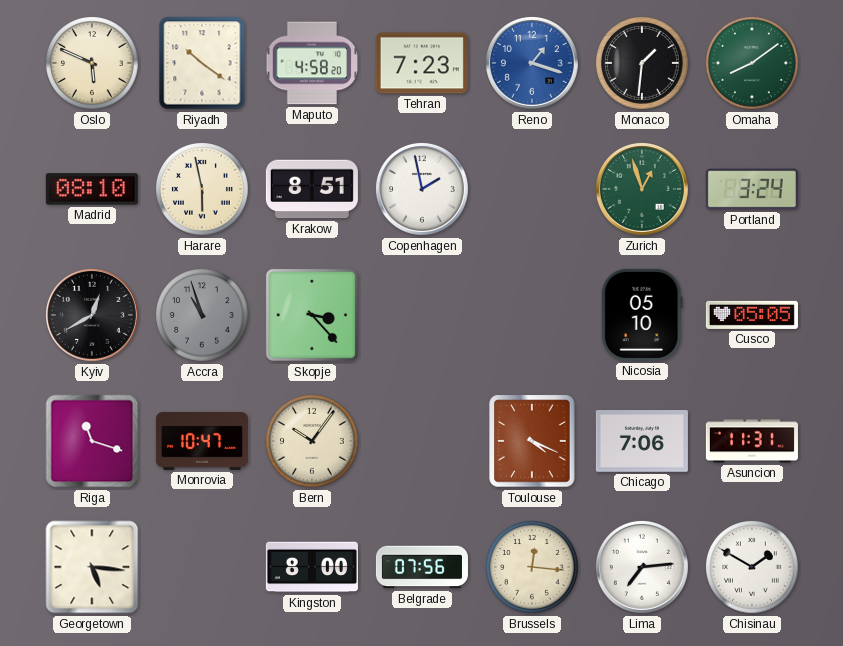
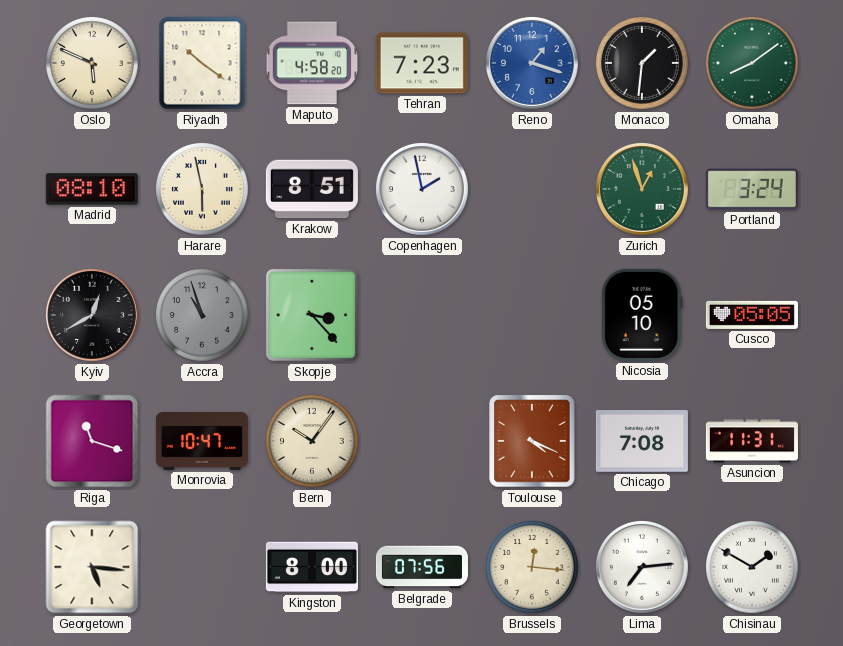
Chicago: 7:06 -> 7:08
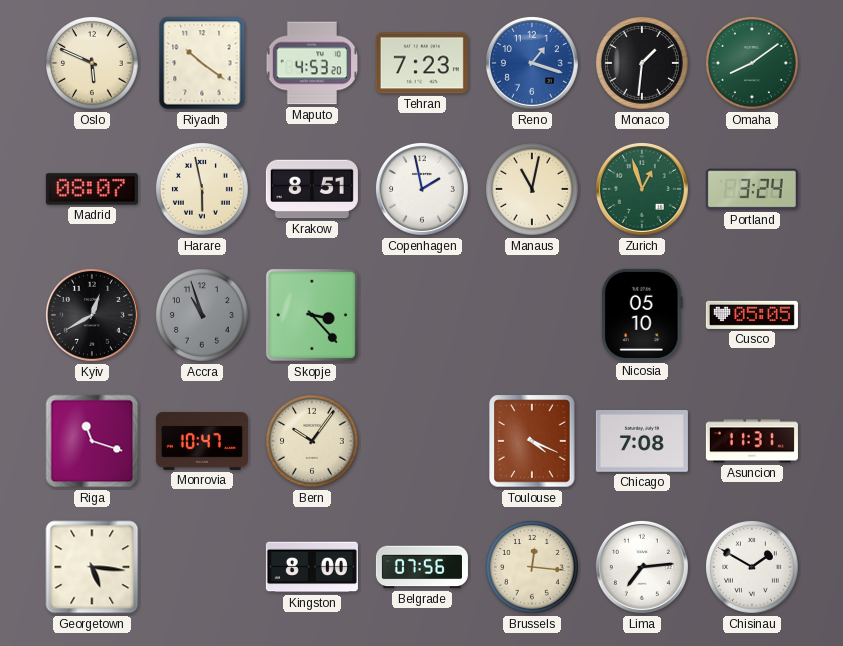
Maputo: 4:58 -> 4:53
Madrid: 08:10 -> 08:07
Manaus: none -> 11:02
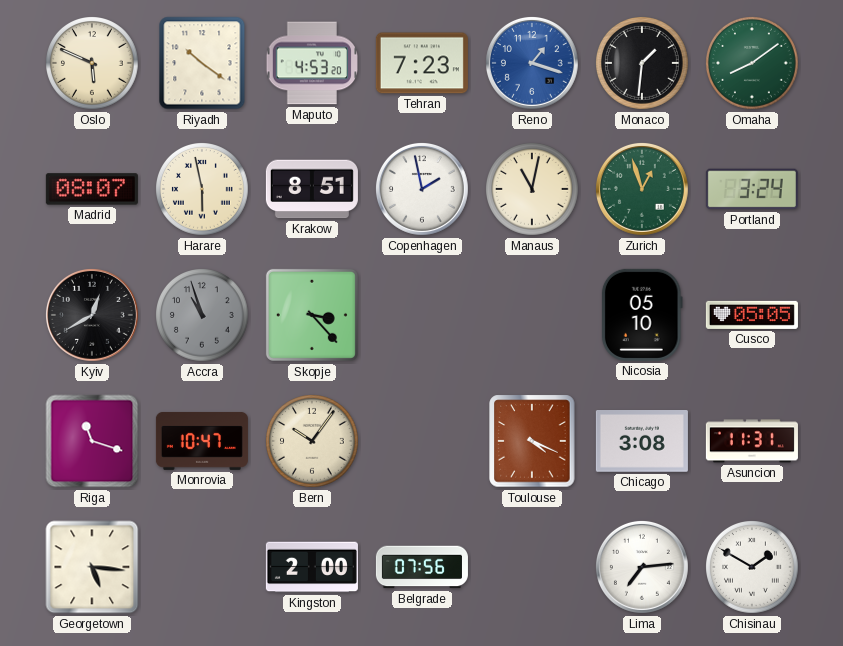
Chicago: 7:08 -> 3:08
Kingston: 8:00 -> 2:00
Brussels: 12:16 -> none
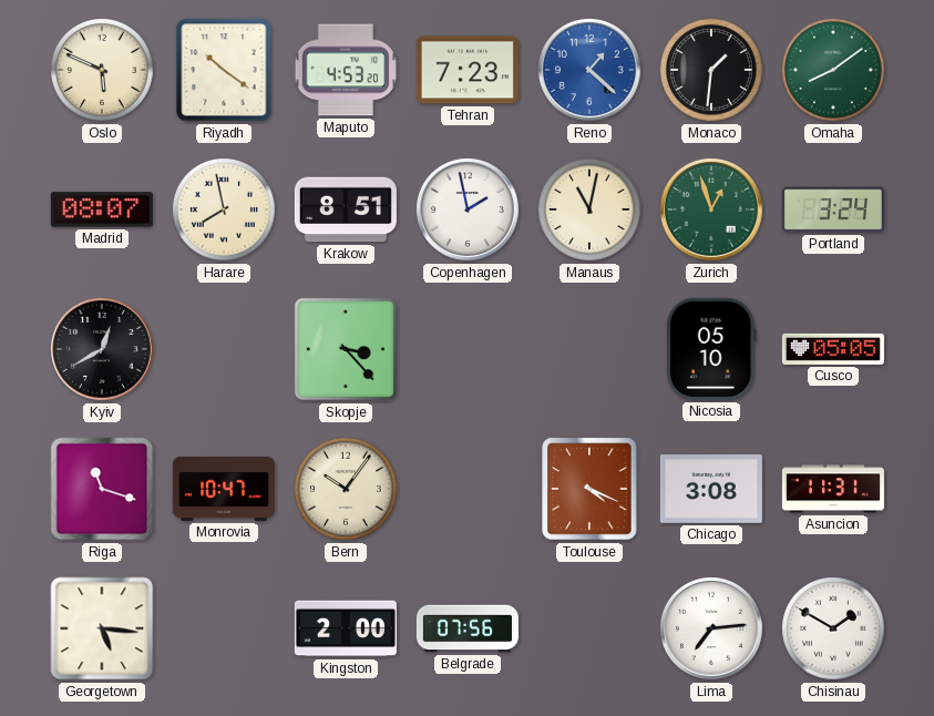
Reno: 1:18 -> 1:22
Harare: 5:58 -> 7:58
Accra: 10:57 -> none
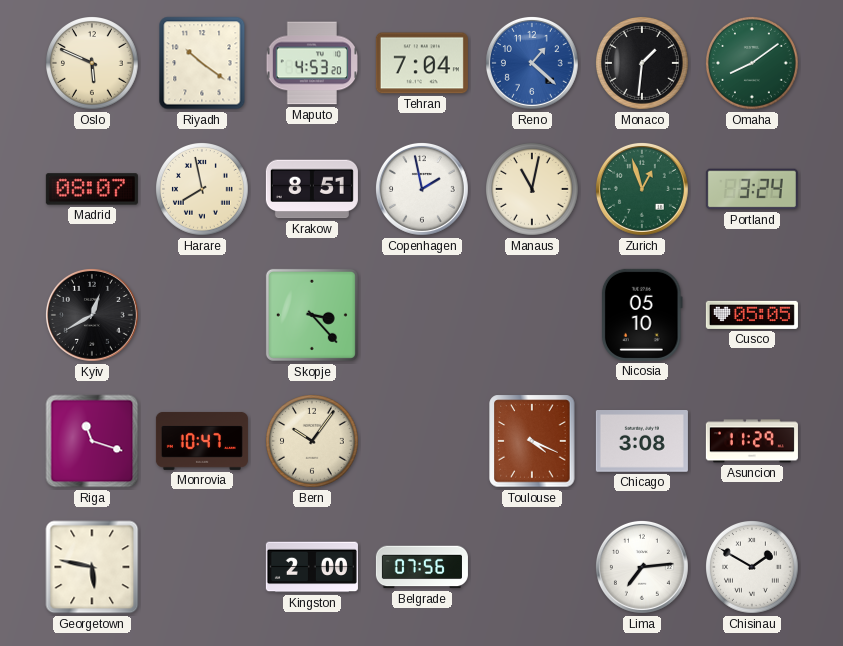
Tehran: 7:23 -> 7:04
Asuncion: 11:31 -> 11:29
Georgetown: 5:16 -> 5:47
